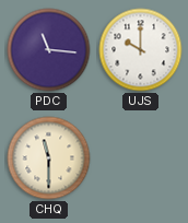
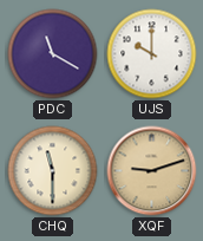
PDC: 11:16 -> 11:20
XQF: none -> 9:12
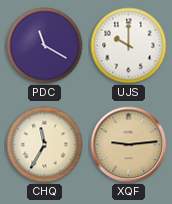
CHQ: 11:30 -> 11:35
XQF: 9:12 -> 9:14
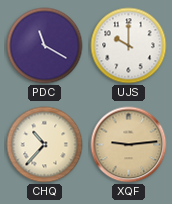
CHQ: 11:35 -> 10:37
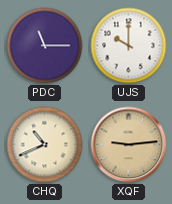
PDC: 11:20 -> 11:15
CHQ: 10:37 -> 10:41
